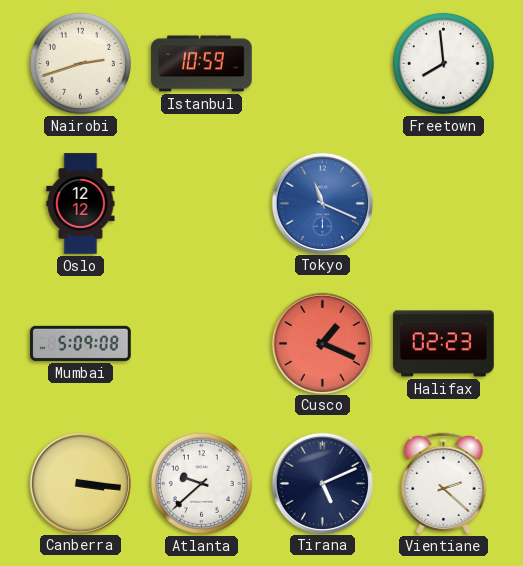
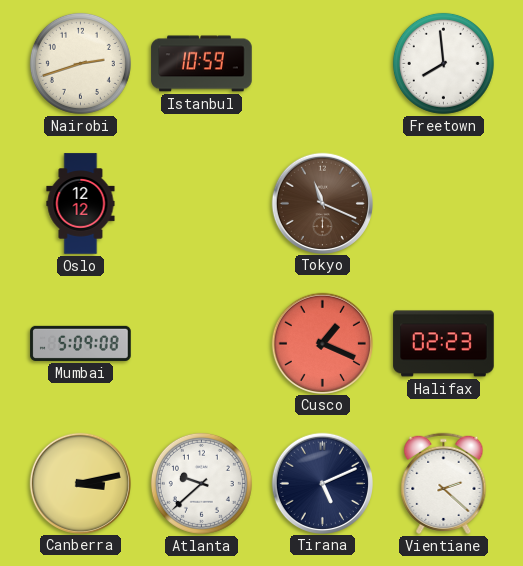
Tokyo dial: blue -> brown
Canberra: 3:16 -> 3:13
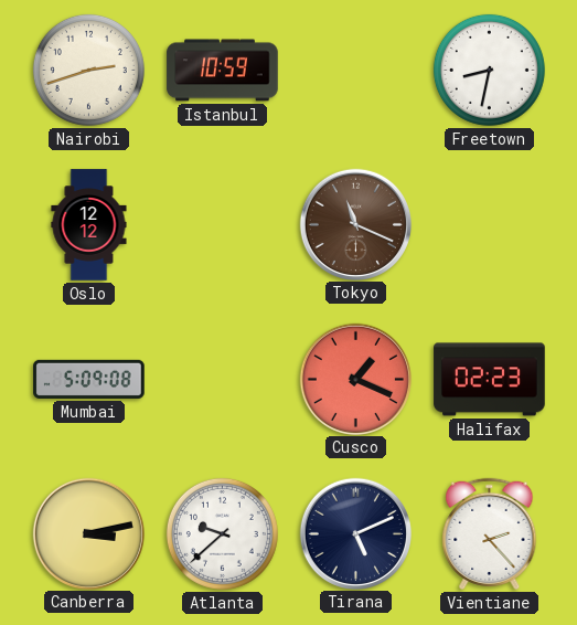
Freetown: 7:59 -> 8:32
Vientiane: 2:22 -> 2:23
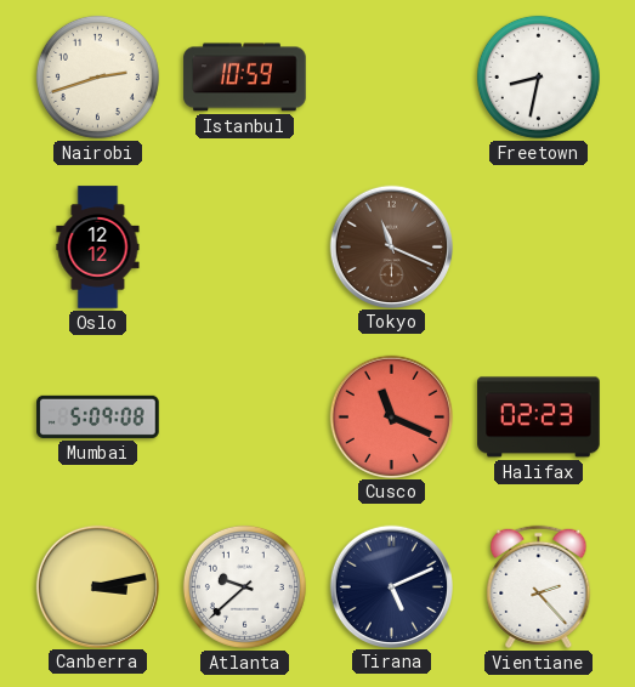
Cusco: 1:19 -> 11:19
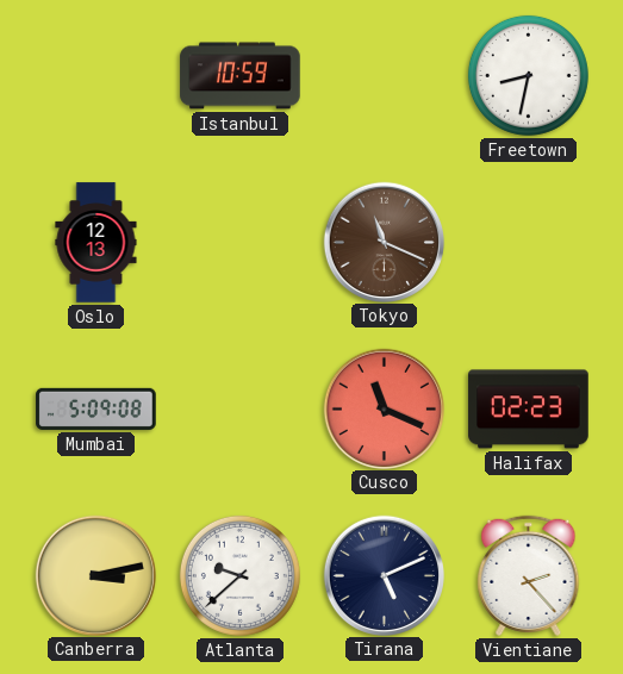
Nairobi: 2:42 -> none
Oslo: 12:12 -> 12:13
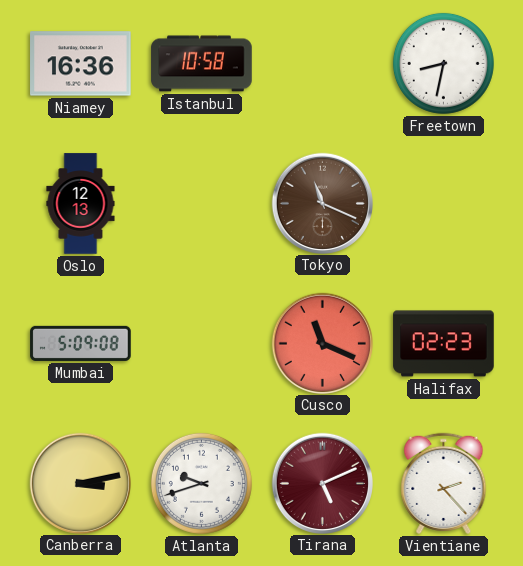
Niamey: none -> 16:36
Istanbul: 10:59 -> 10:58
Atlanta: 9:38 -> 9:42
Tirana dial: navy -> burgundy
